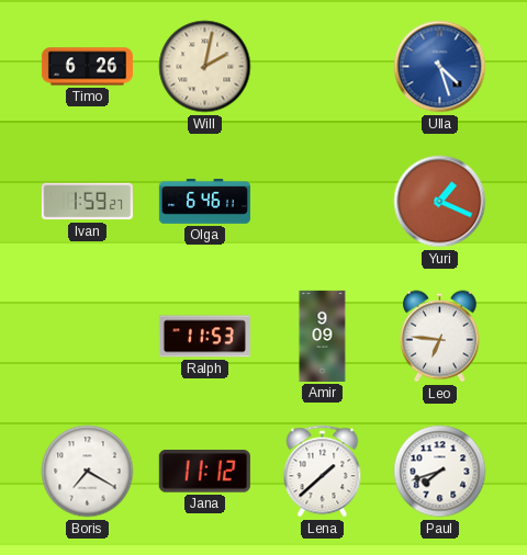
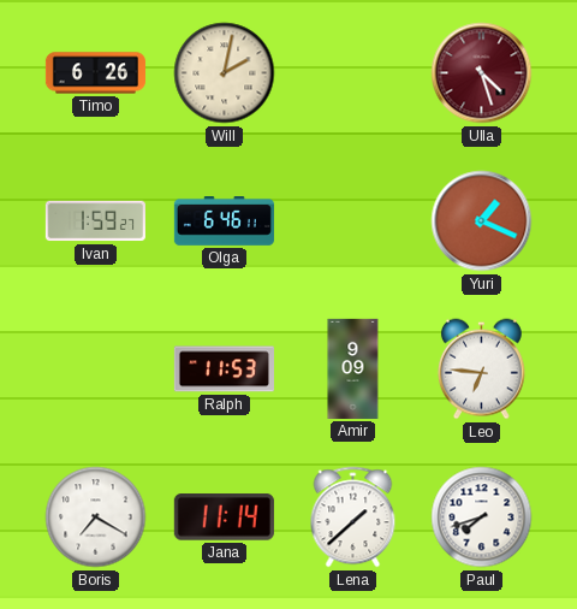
Ulla dial: blue -> burgundy
Jana: 11:12 -> 11:14
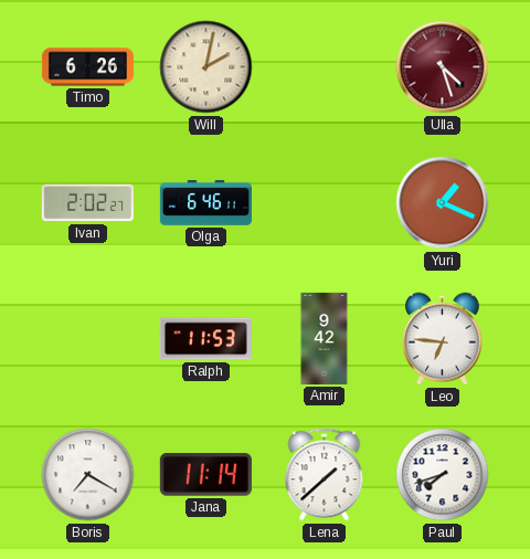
Ivan: 1:59 -> 2:02
Amir: 9:09 -> 9:42
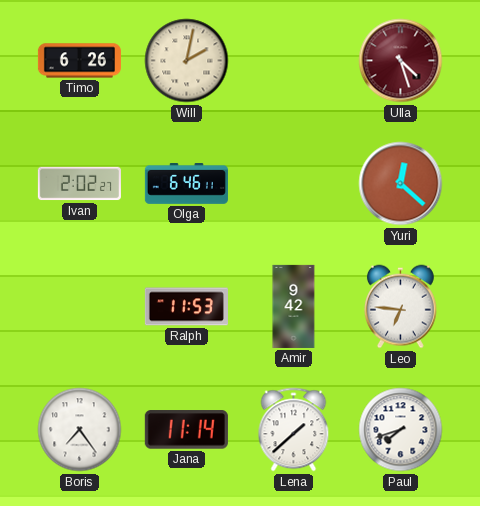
Yuri: 1:19 -> 12:22
Boris: 7:20 -> 7:24
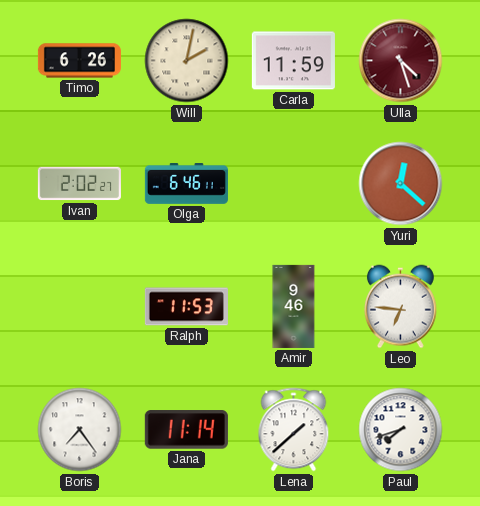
Carla: none -> 11:59
Amir: 9:42 -> 9:46
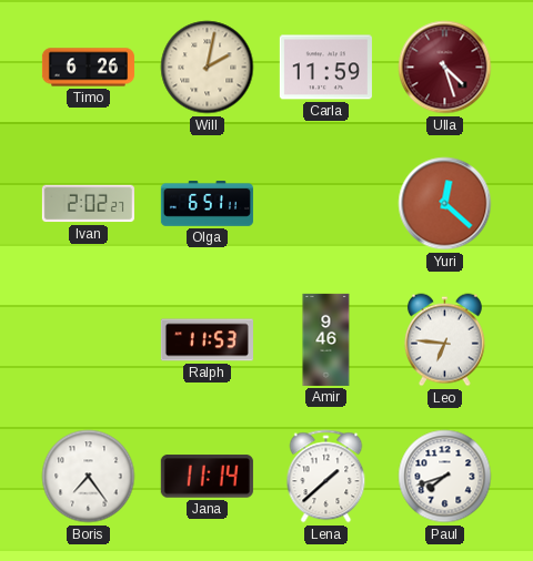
Olga: 6:46 -> 6:51
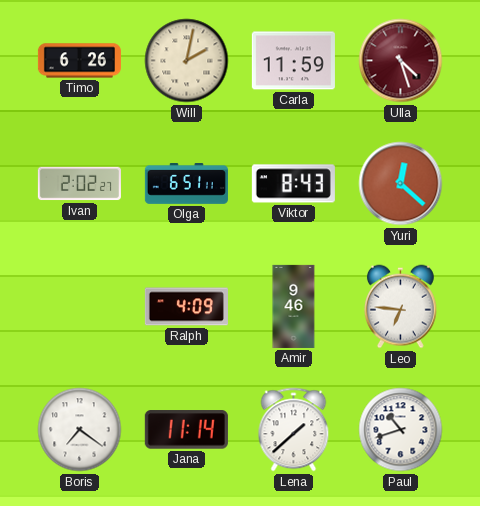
Viktor: none -> 8:43
Ralph: 11:53 -> 4:09
Boris: 7:24 -> 7:21
Paul: 7:42 -> 10:42
